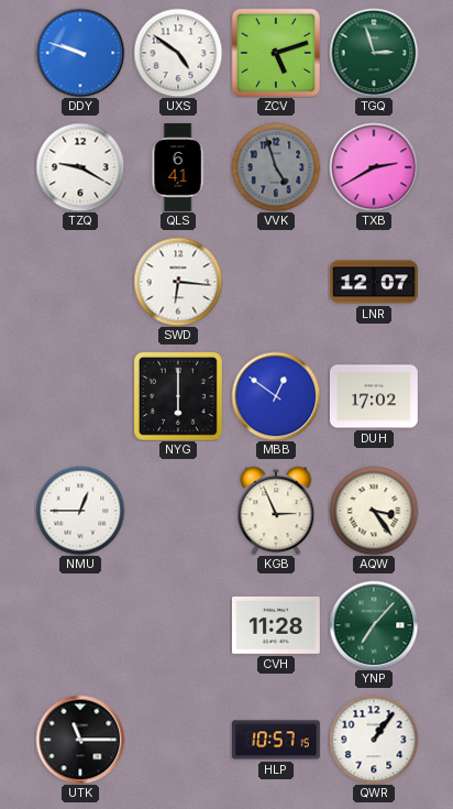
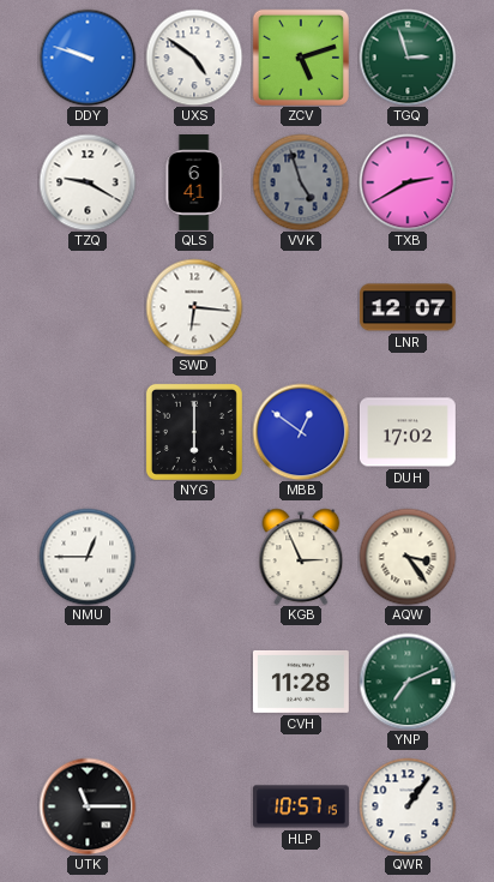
YNP: 7:07 -> 7:11
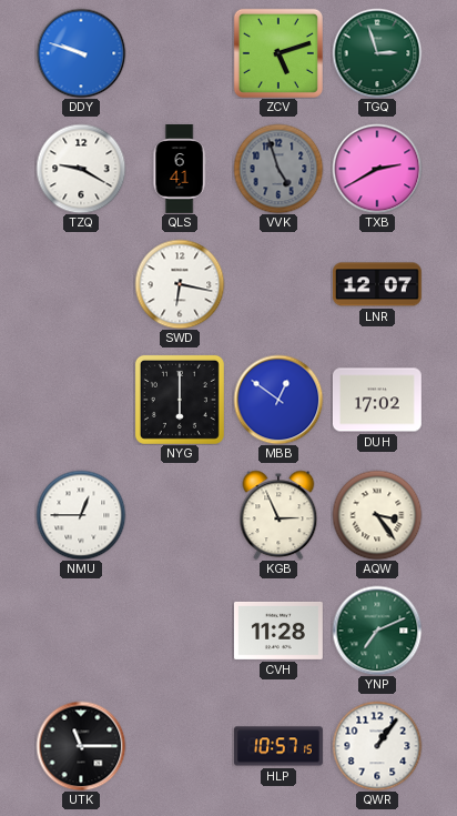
UXS: 4:51 -> none
SWD: 6:16 -> 6:17
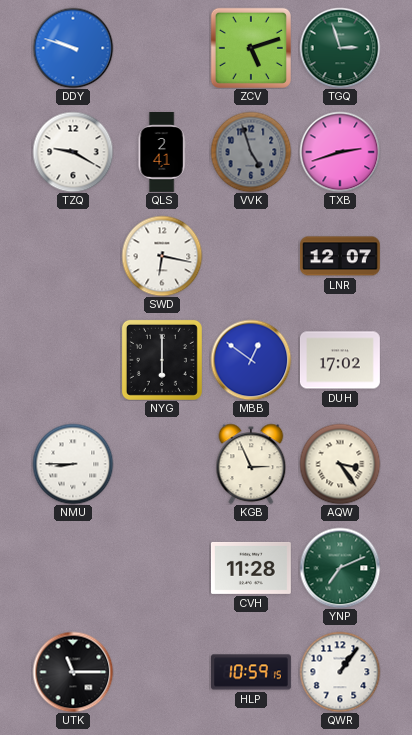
QLS: 6:41 -> 2:41
TXB: 2:40 -> 2:42
NMU: 12:45 -> 8:45
HLP: 10:57 -> 10:59
